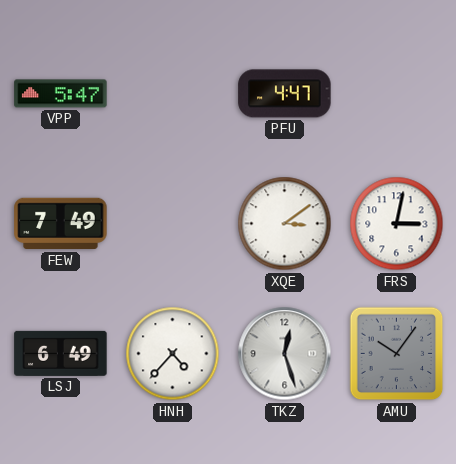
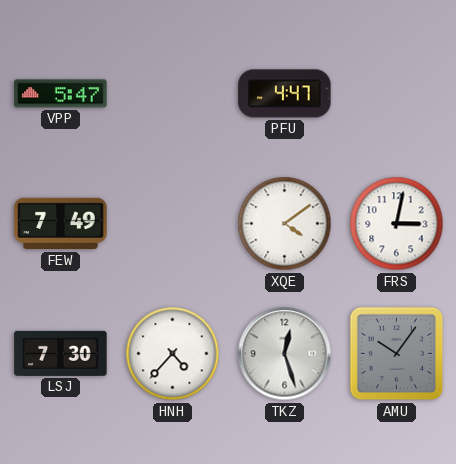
XQE: 3:09 -> 4:09
LSJ: 6:49 -> 7:30
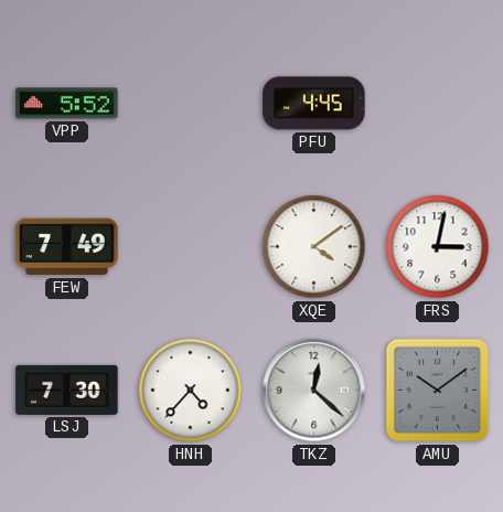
VPP: 5:47 -> 5:52
PFU: 4:47 -> 4:45
TKZ: 12:27 -> 12:22
AMU: 10:06 -> 10:09
